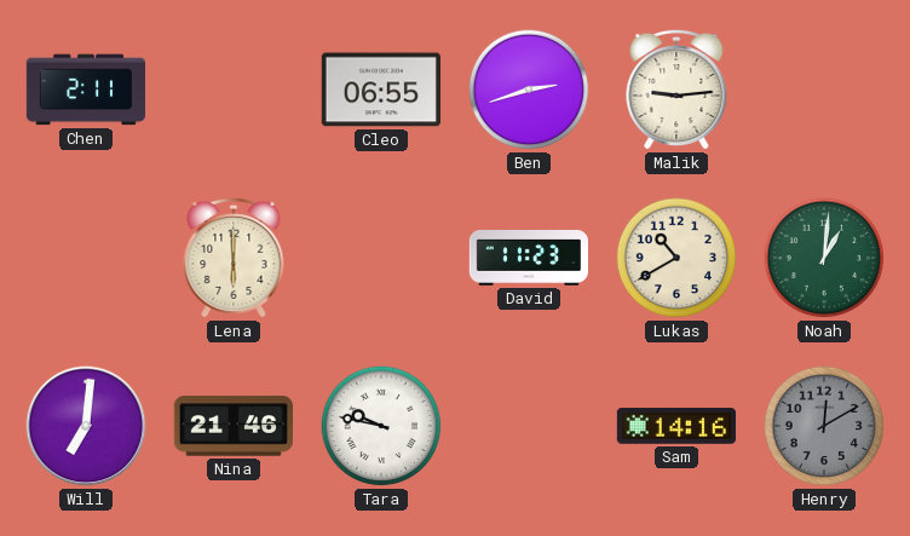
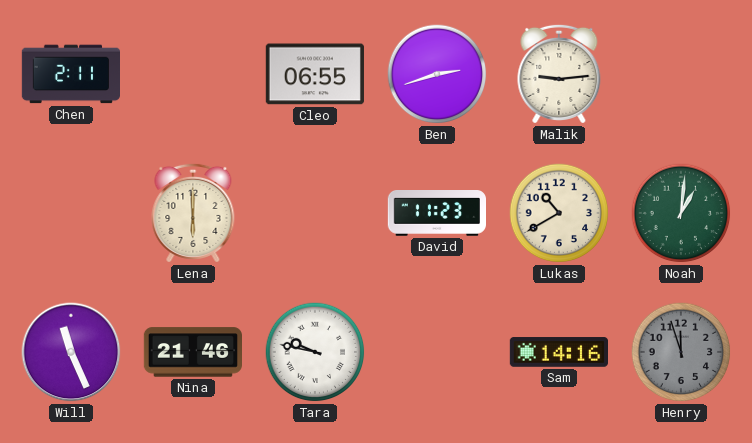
Will: 7:01 -> 11:26
Henry: 12:10 -> 11:57
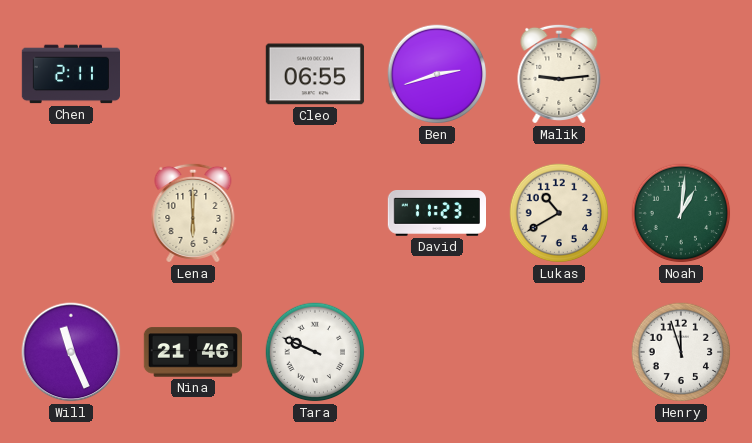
Tara: 9:47 -> 9:49
Sam: 14:16 -> none
Henry dial: grey -> white
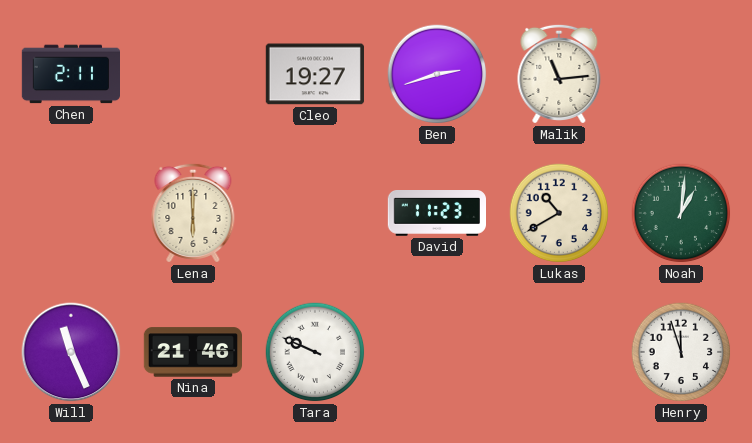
Cleo: 06:55 -> 19:27
Malik: 9:14 -> 11:14
